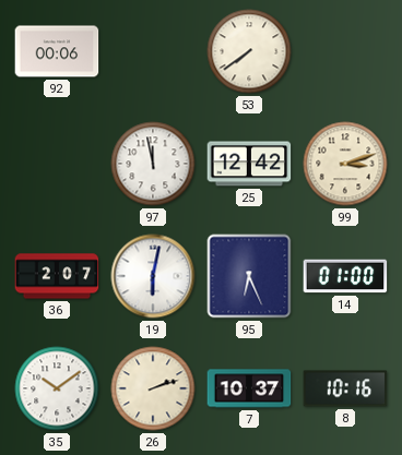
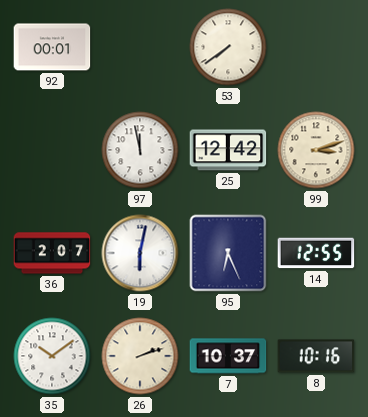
92: 00:06 -> 00:01
14: 01:00 -> 12:55
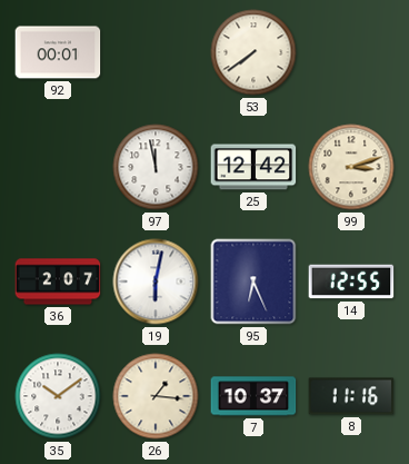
26: 2:12 -> 1:16
8: 10:16 -> 11:16
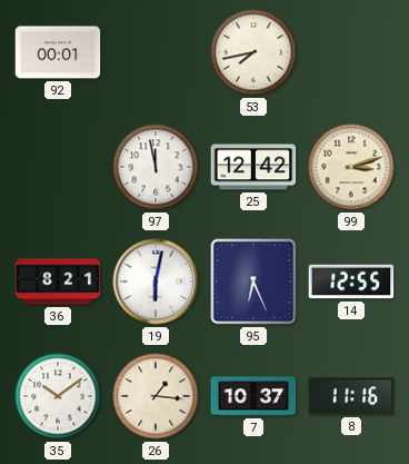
53: 7:39 -> 7:43
36: 2:07 -> 8:21
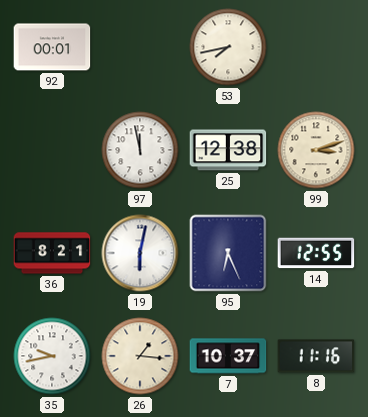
25: 12:42 -> 12:38
35: 10:09 -> 9:43
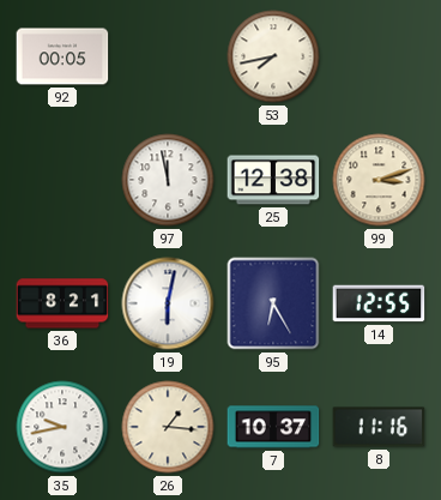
92: 00:01 -> 00:05
95: 6:26 -> 6:25
